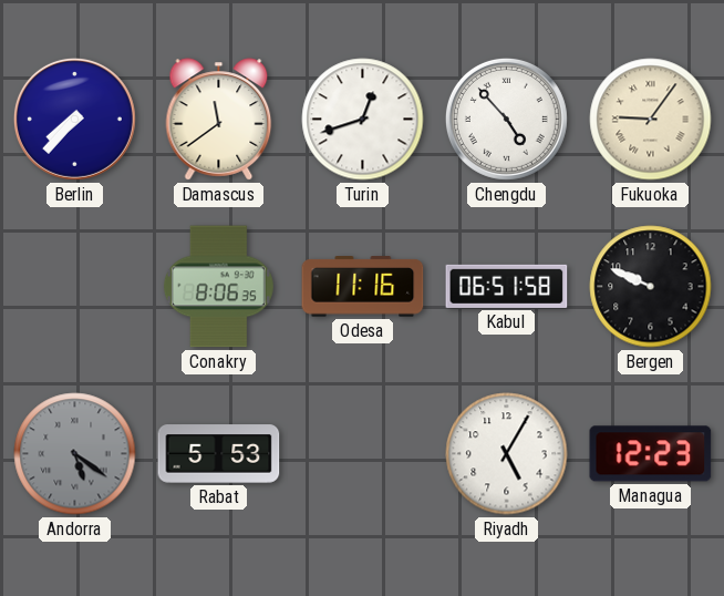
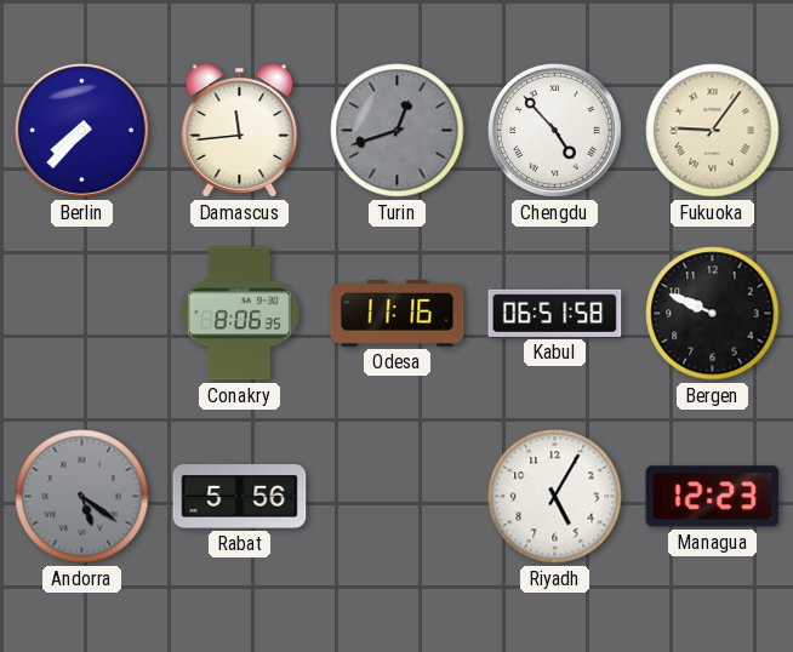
Damascus: 11:39 -> 11:44
Turin dial: white -> grey
Rabat: 5:53 -> 5:56
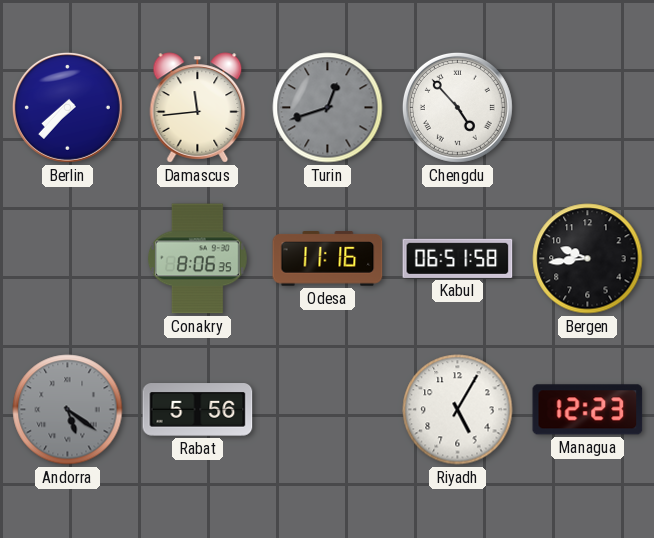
Fukuoka: 9:06 -> none
Bergen: 9:49 -> 9:44
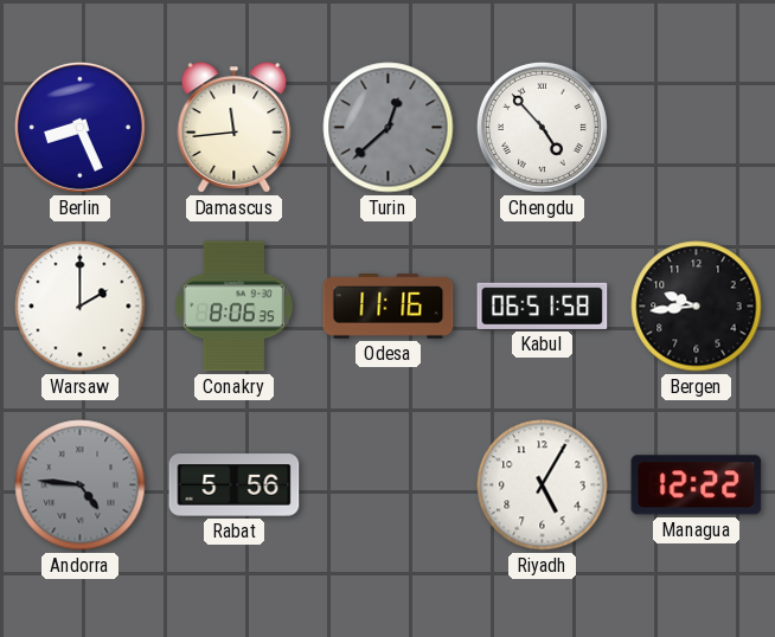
Berlin: 7:37 -> 8:26
Turin: 12:42 -> 12:38
Warsaw: none -> 2:00
Andorra: 5:21 -> 4:46
Managua: 12:23 -> 12:22
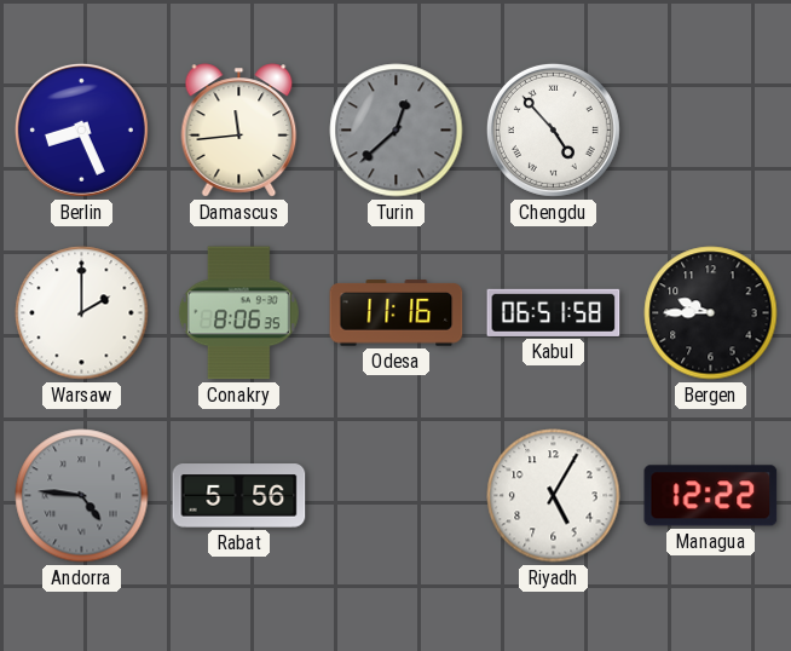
Bergen: 9:44 -> 9:45
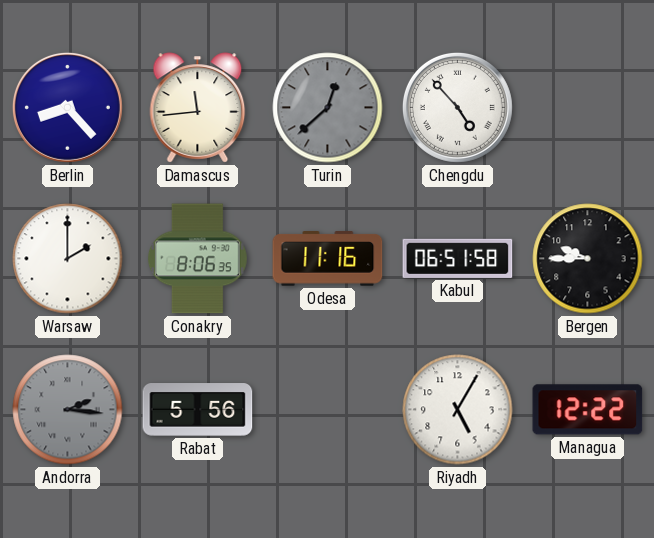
Berlin: 8:26 -> 8:23
Andorra: 4:46 -> 2:16
